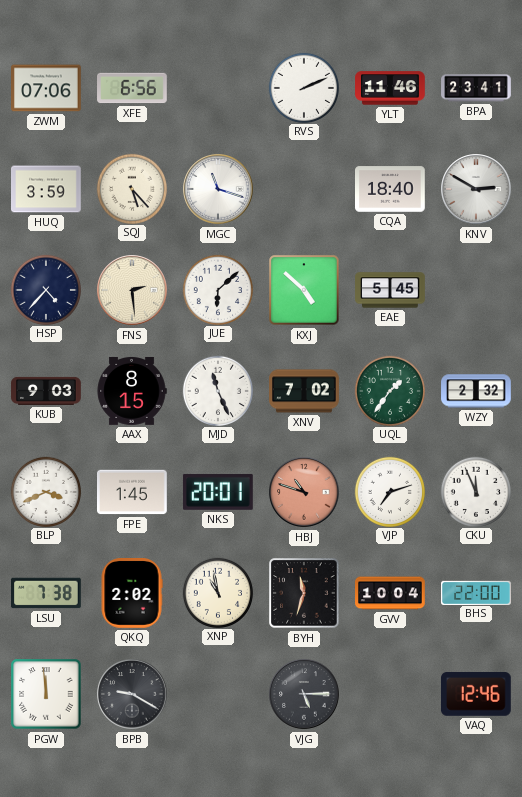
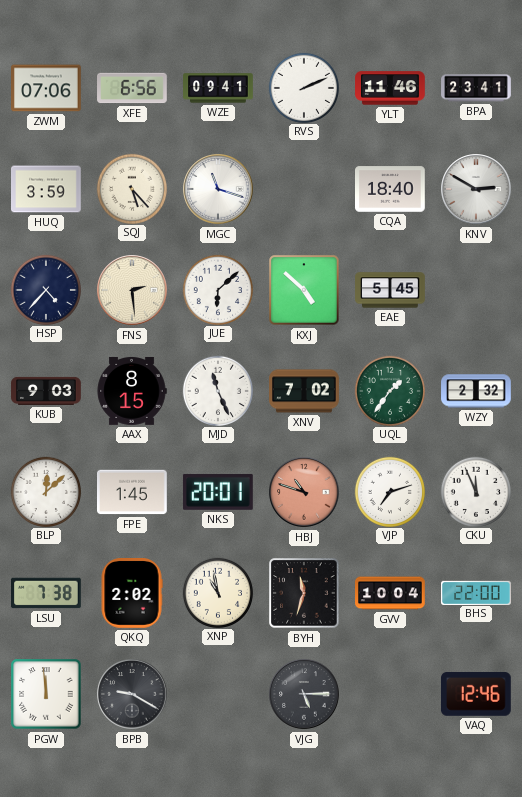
WZE: none -> 09:41
BLP: 3:41 -> 12:08
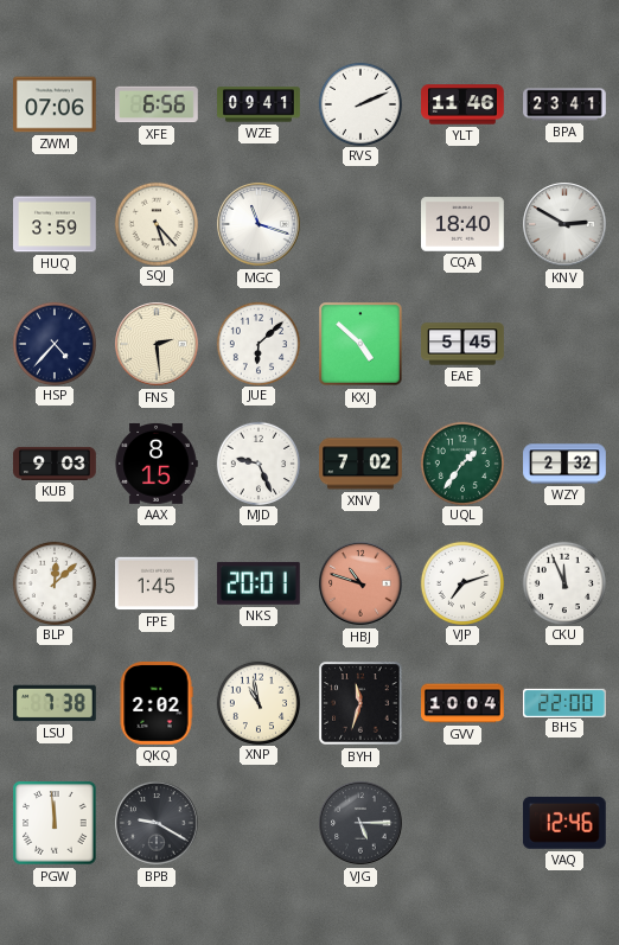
MJD: 11:26 -> 9:26
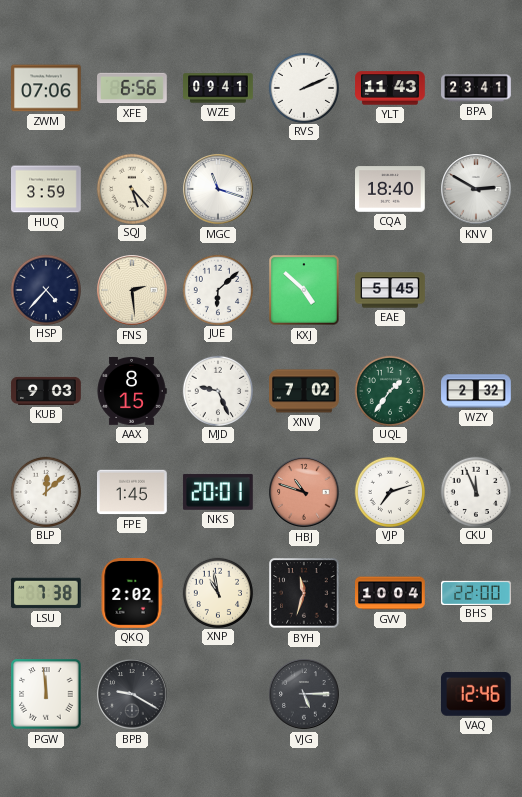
YLT: 11:46 -> 11:43
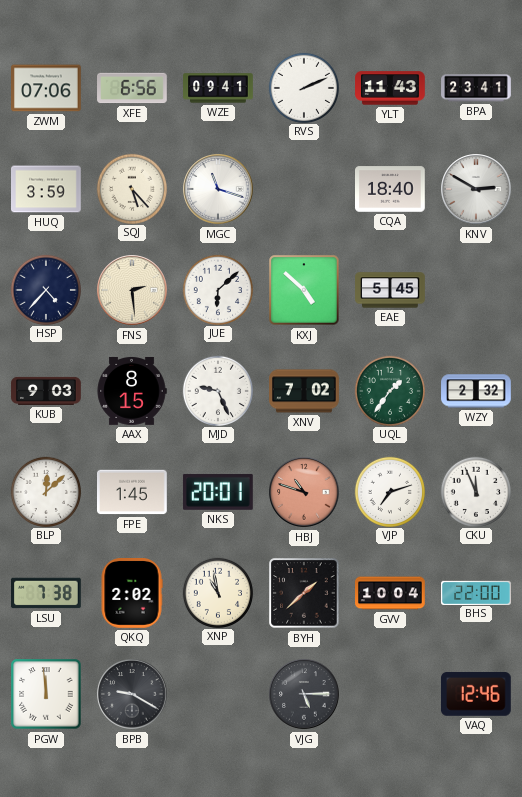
BYH: 11:33 -> 1:38
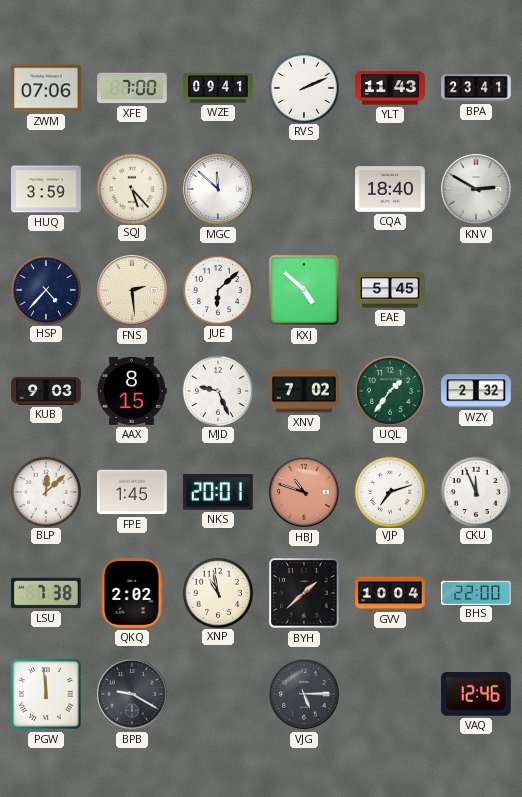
XFE: 6:56 -> 7:00
MGC: 11:18 -> 11:52
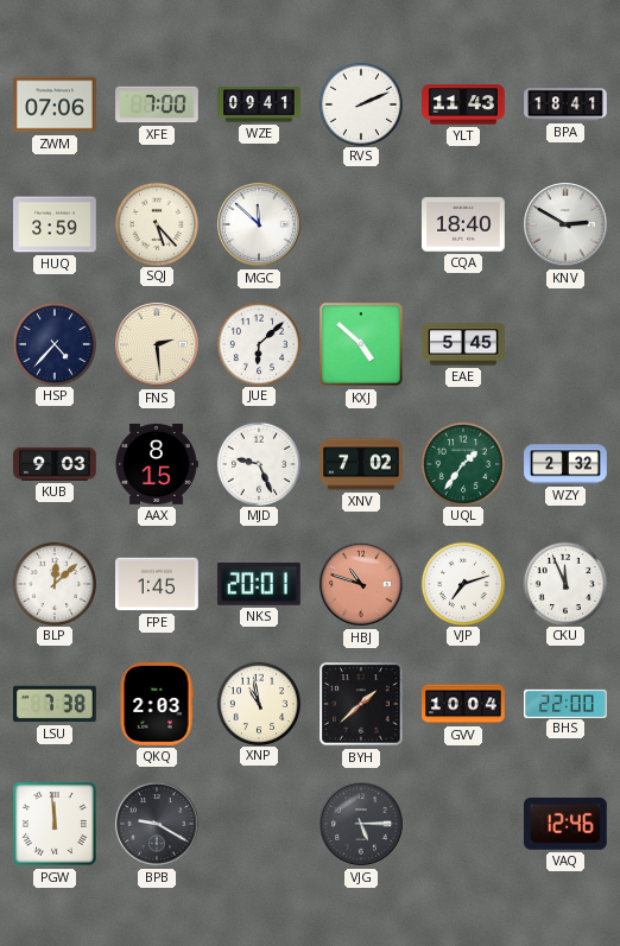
BPA: 23:41 -> 18:41
QKQ: 2:02 -> 2:03
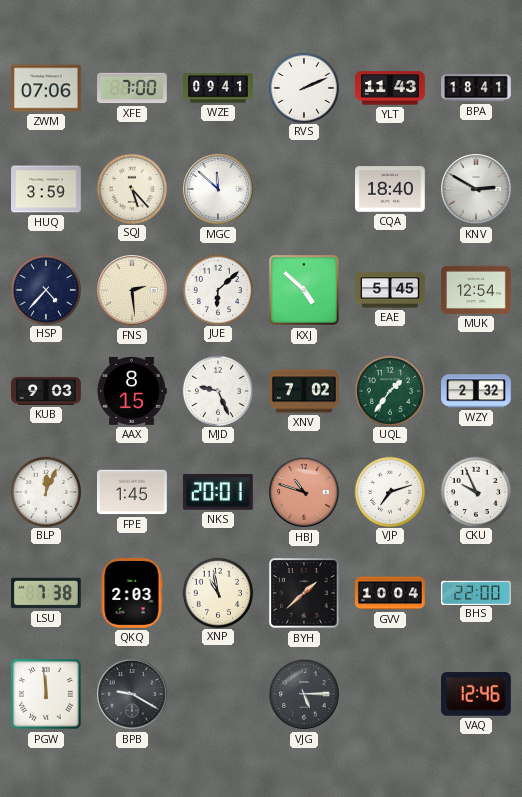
MUK: none -> 12:54
BLP: 12:08 -> 12:04
CKU: 11:56 -> 9:56
